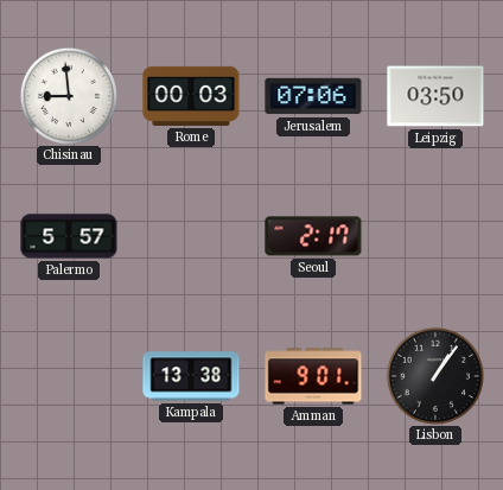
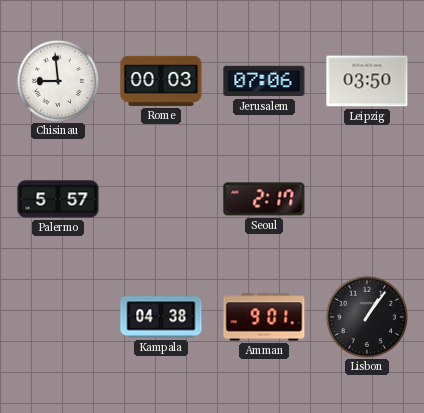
Kampala: 13:38 -> 04:38
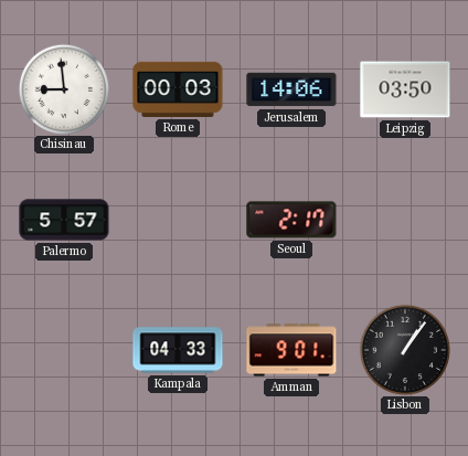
Jerusalem: 07:06 -> 14:06
Kampala: 04:38 -> 04:33
